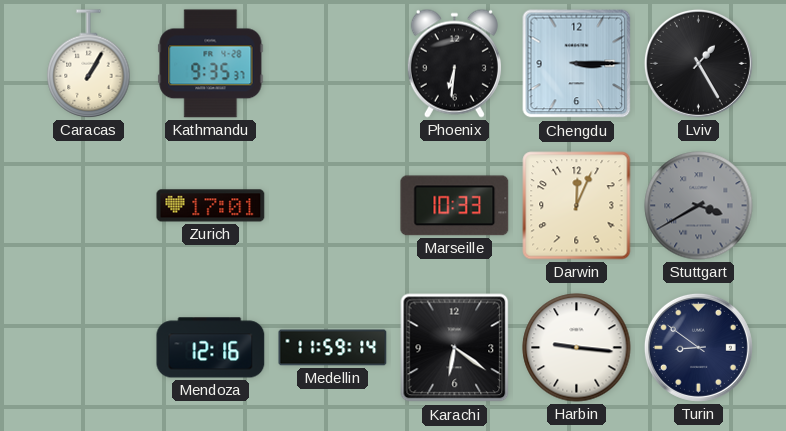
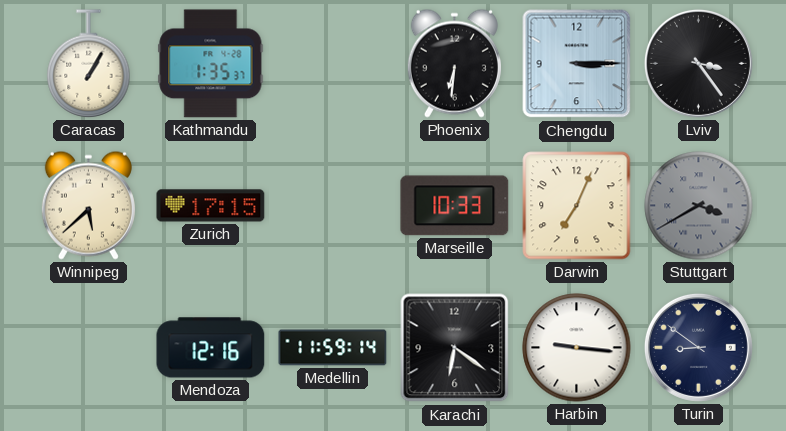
Kathmandu: 9:35 -> 1:35
Lviv: 1:25 -> 3:24
Winnipeg: none -> 5:38
Zurich: 17:01 -> 17:15
Darwin: 12:04 -> 7:04
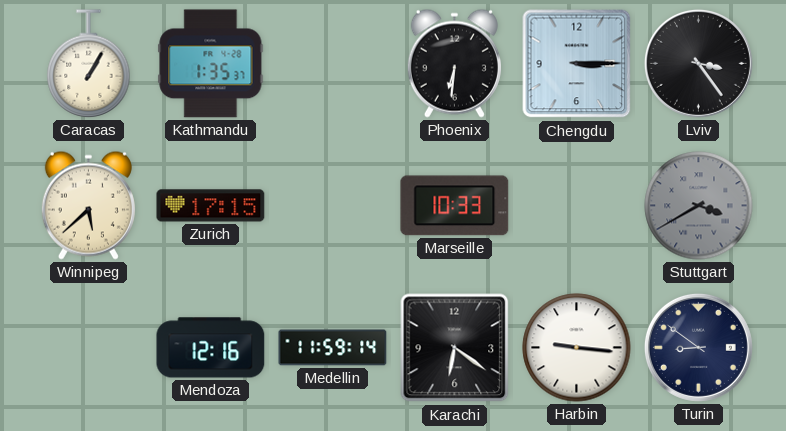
Darwin: 7:04 -> none
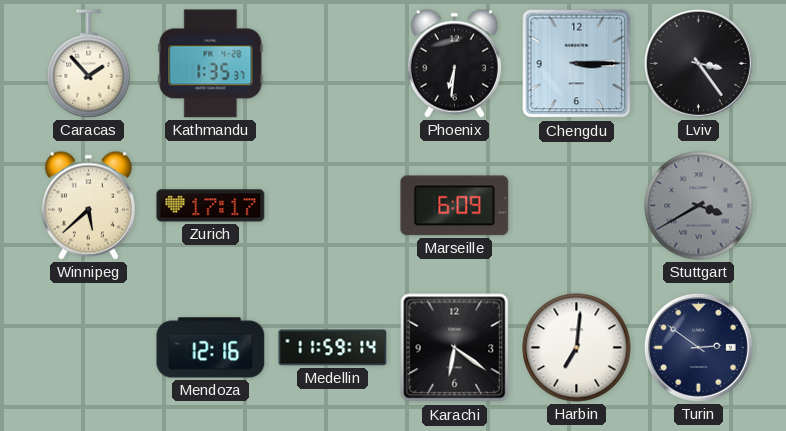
Caracas: 1:05 -> 1:53
Zurich: 17:15 -> 17:17
Marseille: 10:33 -> 6:09
Harbin: 9:16 -> 7:01
Turin: 8:51 -> 2:51
